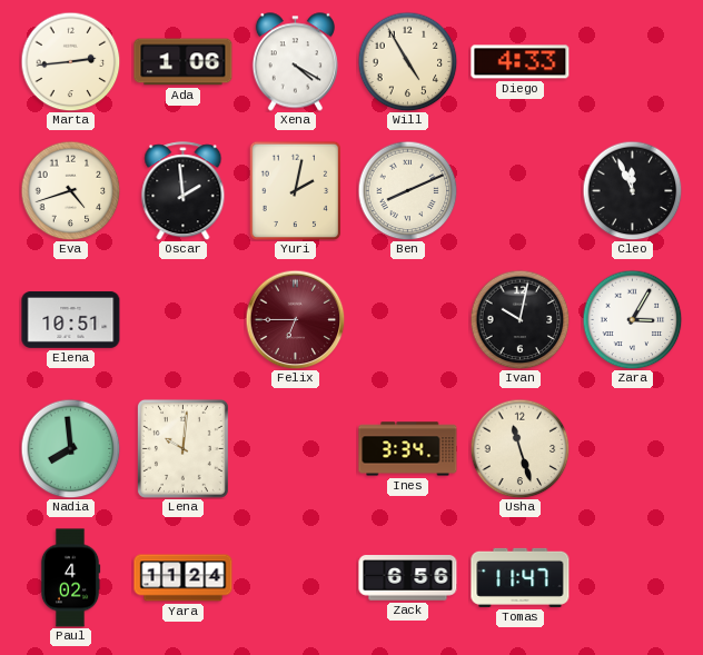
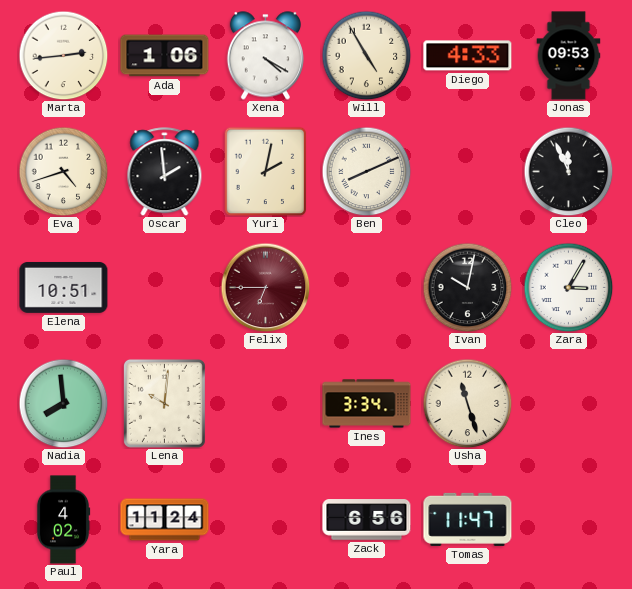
Jonas: none -> 09:53
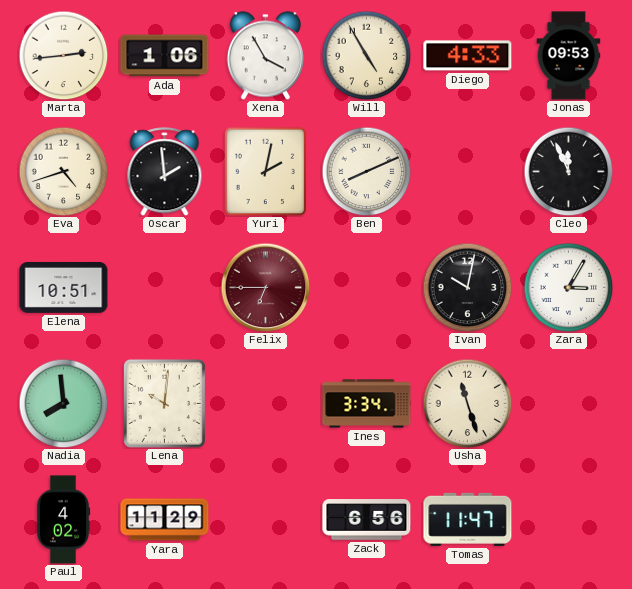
Xena: 4:20 -> 3:55
Yara: 11:24 -> 11:29
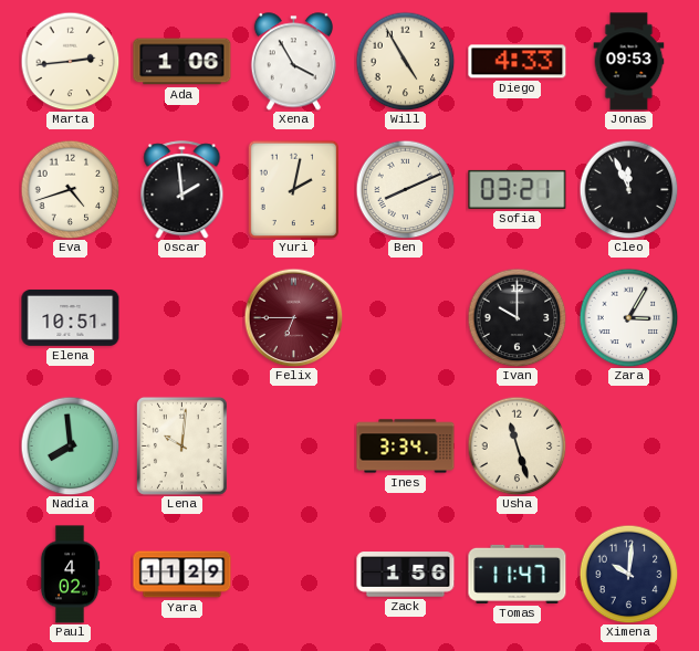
Sofia: none -> 03:21
Ivan: 10:02 -> 10:00
Zack: 6:56 -> 1:56
Ximena: none -> 10:01
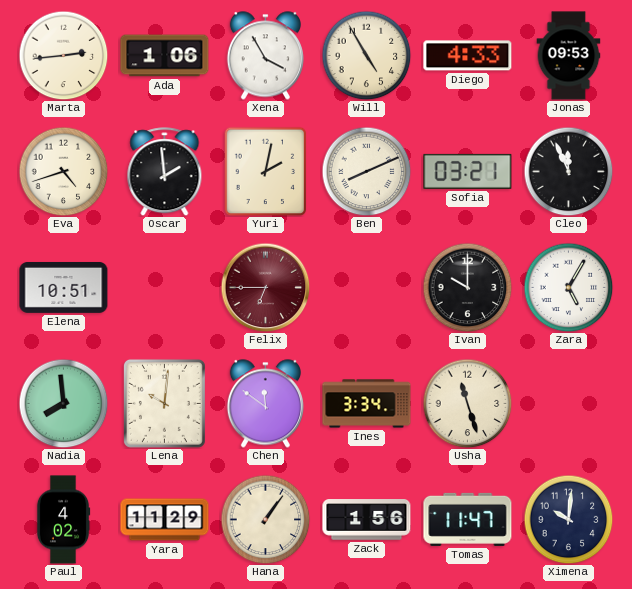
Zara: 3:05 -> 5:05
Chen: none -> 11:51
Hana: none -> 1:06
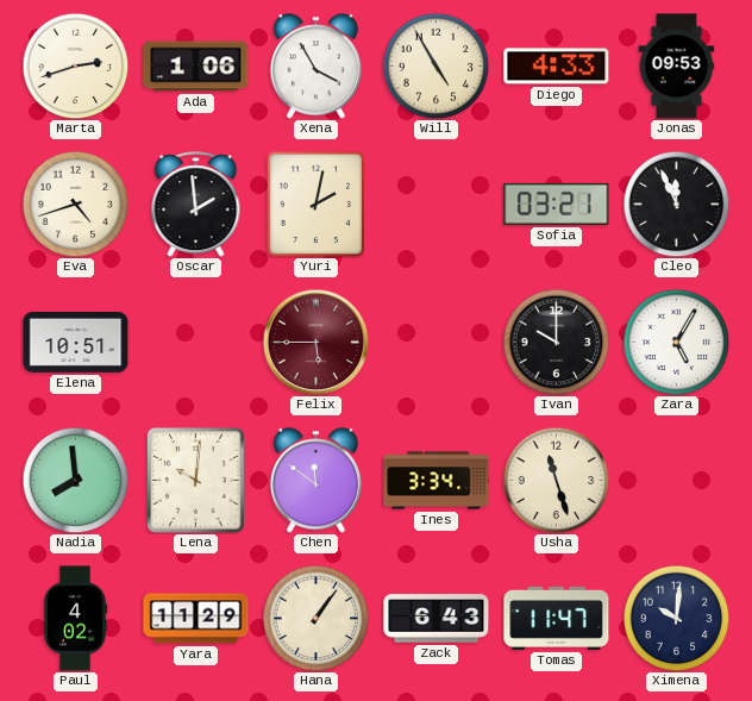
Marta: 2:44 -> 2:42
Ben: 8:11 -> none
Felix: 6:45 -> 5:45
Zack: 1:56 -> 6:43
